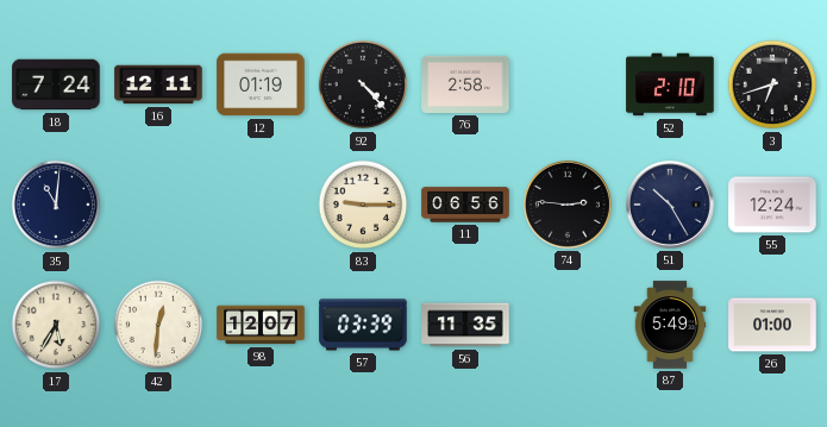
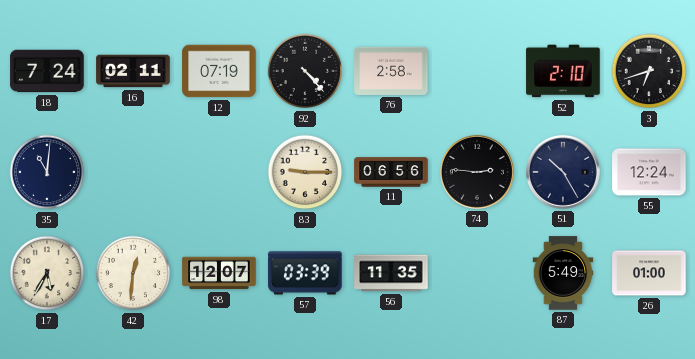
16: 12:11 -> 02:11
12: 01:19 -> 07:19
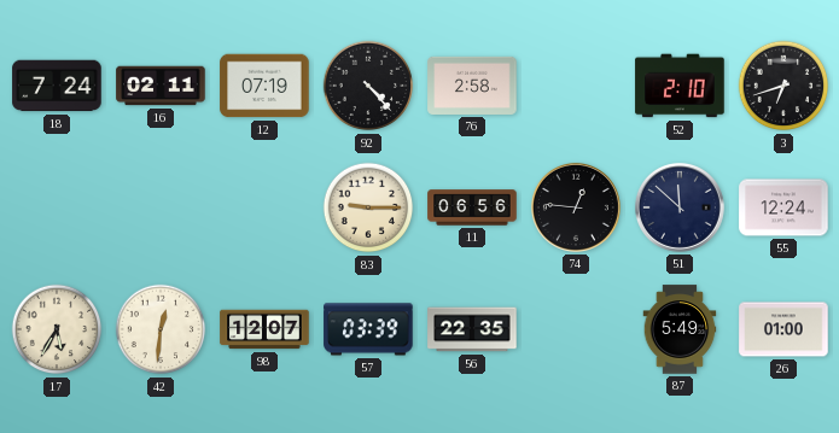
35: 11:01 -> none
74: 2:46 -> 12:46
51: 10:25 -> 11:52
56: 11:35 -> 22:35
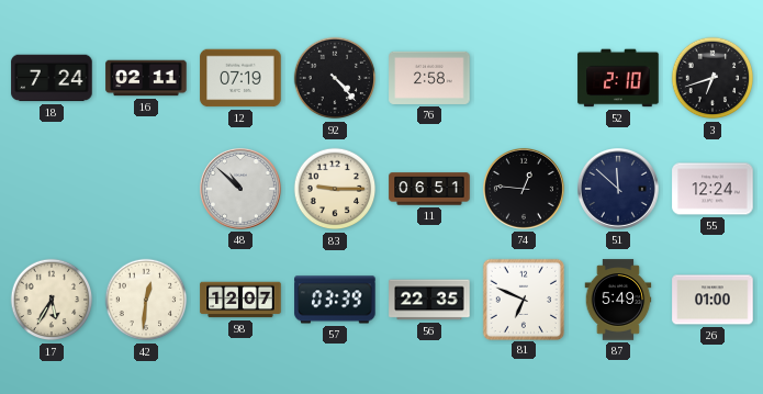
48: none -> 10:52
11: 06:56 -> 06:51
81: none -> 6:49
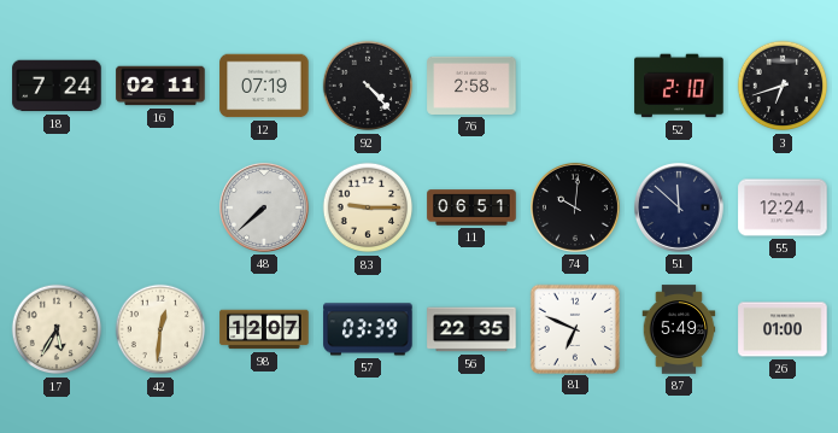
48: 10:52 -> 7:38
74: 12:46 -> 10:01
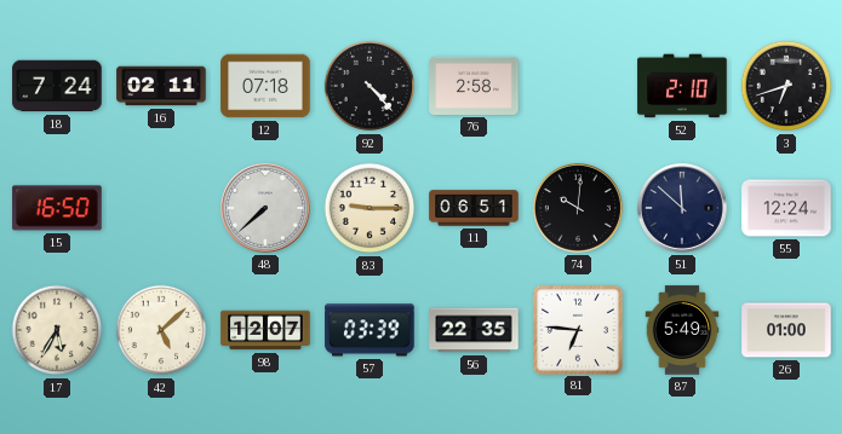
12: 07:19 -> 07:18
15: none -> 16:50
42: 12:31 -> 5:08
81: 6:49 -> 6:46
